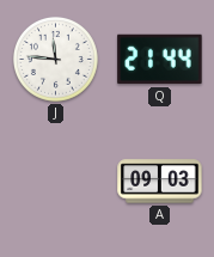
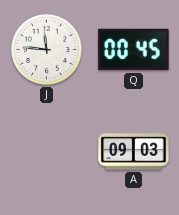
Q: 21:44 -> 00:45
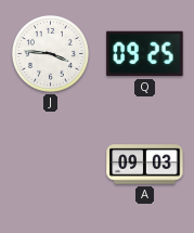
J: 11:46 -> 3:46
Q: 00:45 -> 09:25
